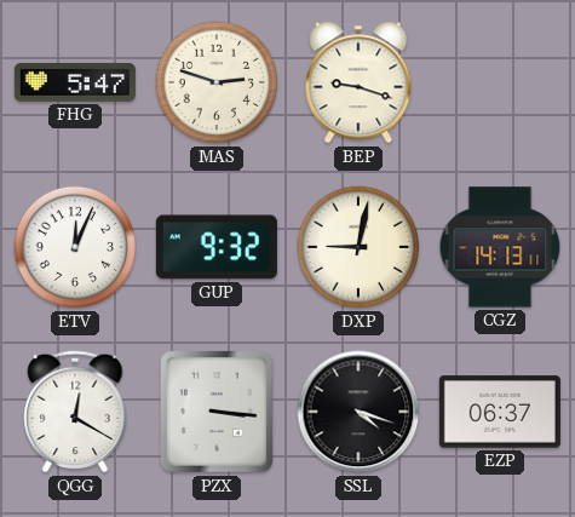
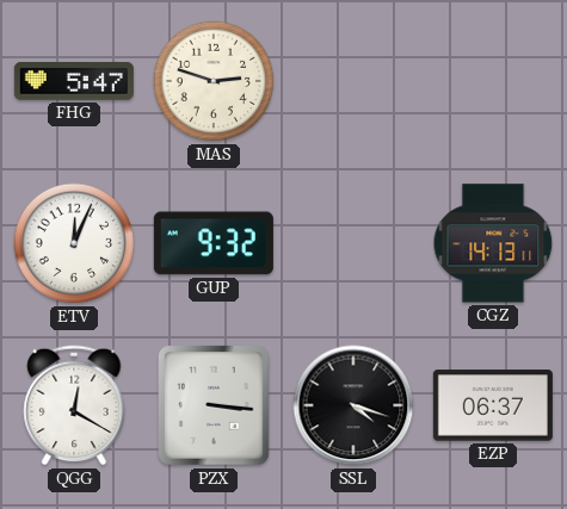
BEP: 9:18 -> none
DXP: 9:02 -> none
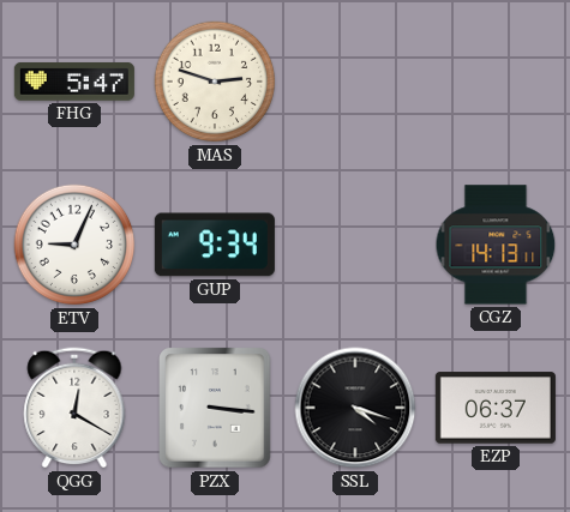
ETV: 12:04 -> 9:04
GUP: 9:32 -> 9:34
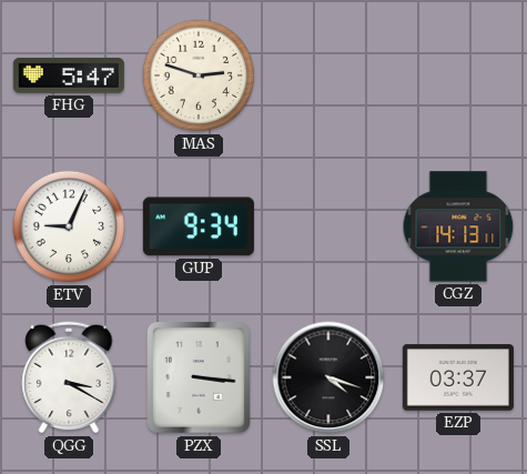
QGG: 12:20 -> 3:20
EZP: 06:37 -> 03:37
